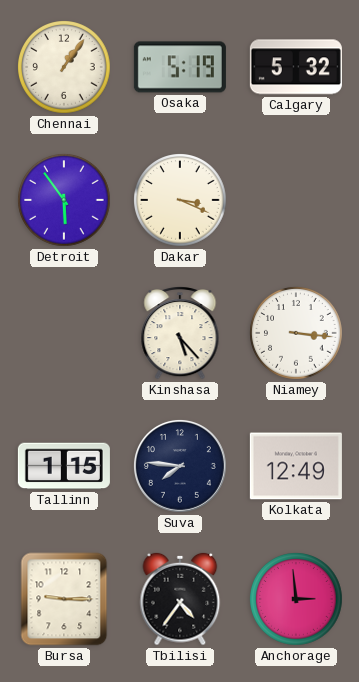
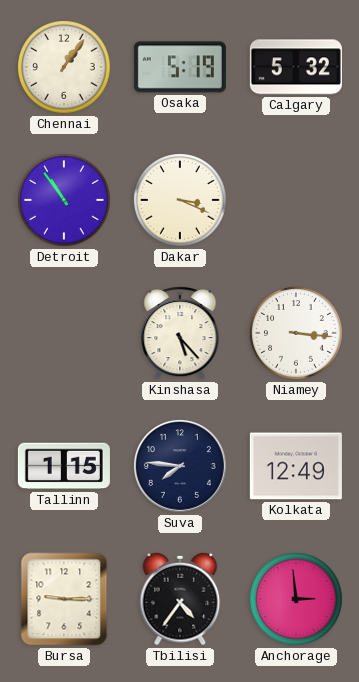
Detroit: 5:54 -> 10:54
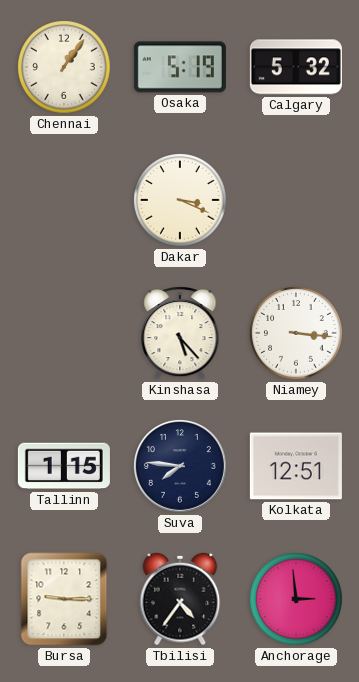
Detroit: 10:54 -> none
Kolkata: 12:49 -> 12:51
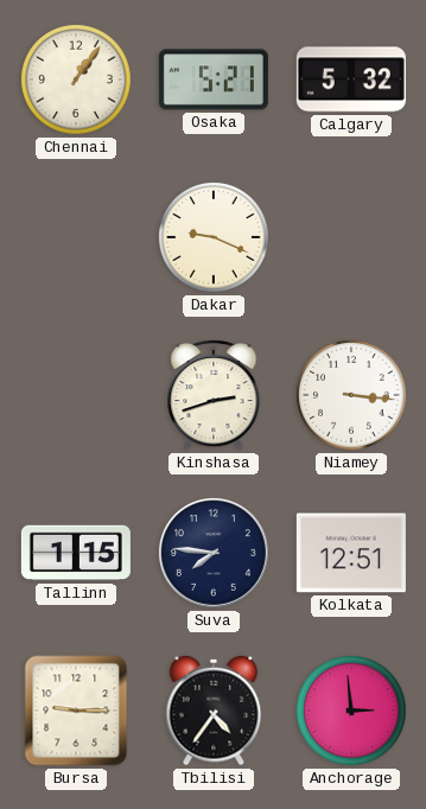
Osaka: 5:19 -> 5:21
Dakar: 3:19 -> 9:19
Kinshasa: 5:23 -> 2:42
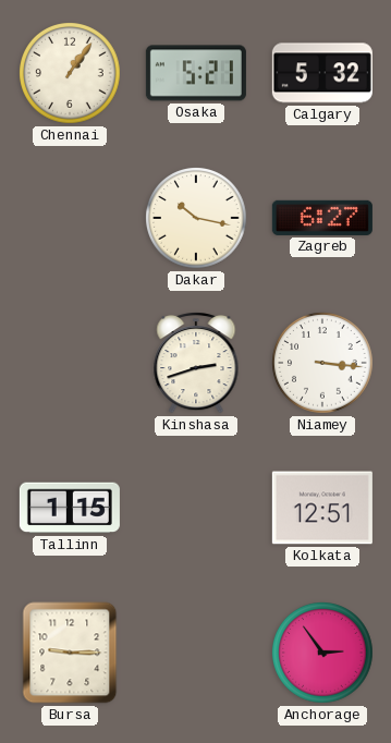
Dakar: 9:19 -> 10:17
Zagreb: none -> 6:27
Suva: 7:46 -> none
Tbilisi: 4:36 -> none
Anchorage: 2:59 -> 2:54
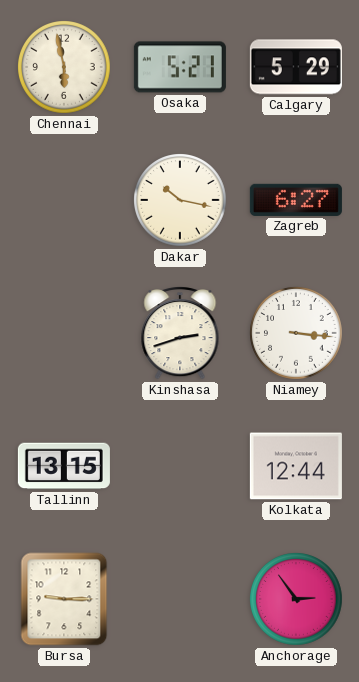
Chennai: 1:06 -> 5:58
Calgary: 5:32 -> 5:29
Tallinn: 1:15 -> 13:15
Kolkata: 12:51 -> 12:44
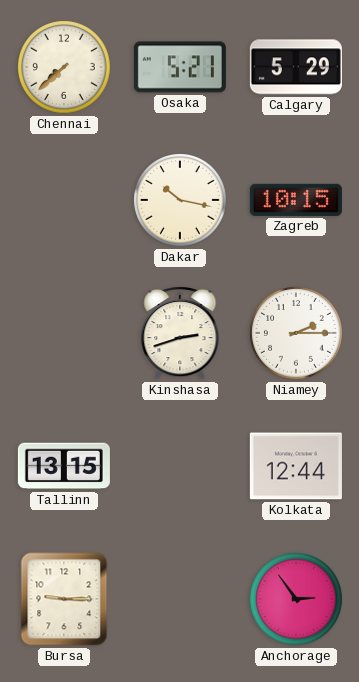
Chennai: 5:58 -> 7:38
Zagreb: 6:27 -> 10:15
Niamey: 3:16 -> 2:15
